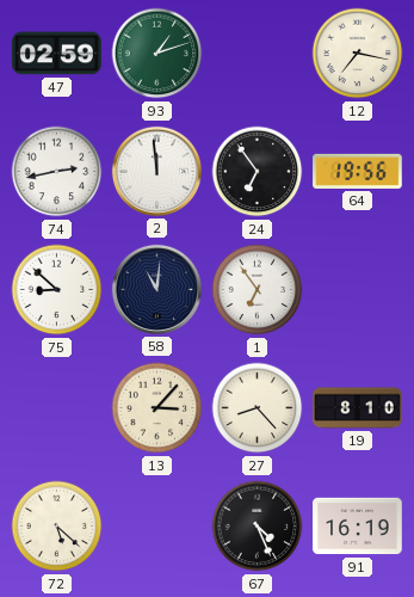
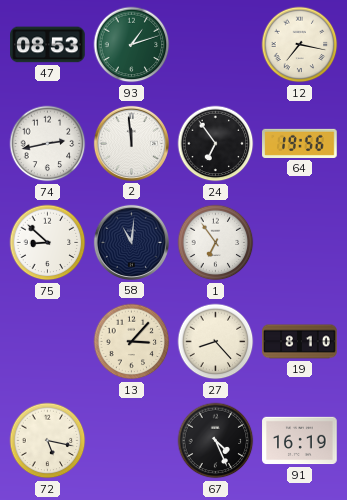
47: 02:59 -> 08:53
72: 5:22 -> 5:17
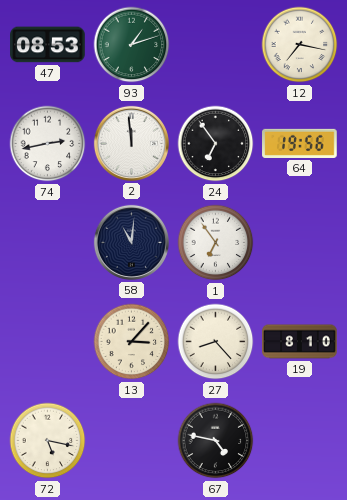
75: 8:52 -> none
67: 4:26 -> 4:47
91: 16:19 -> none
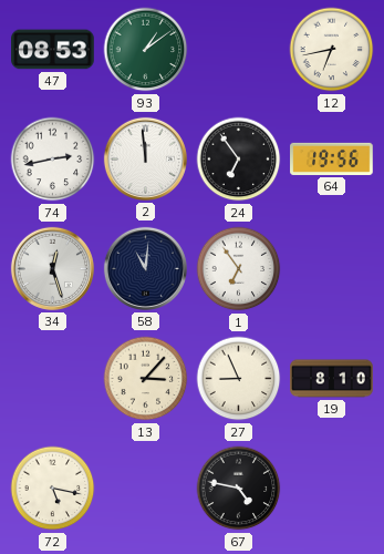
93: 1:12 -> 1:09
12: 7:17 -> 6:43
34: none -> 12:27
27: 8:23 -> 8:56
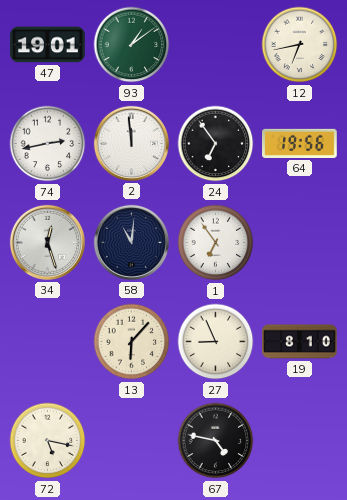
47: 08:53 -> 19:01
13: 3:07 -> 6:07
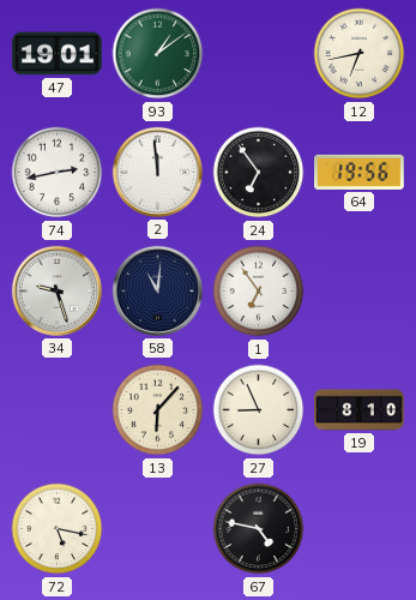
34: 12:27 -> 9:27
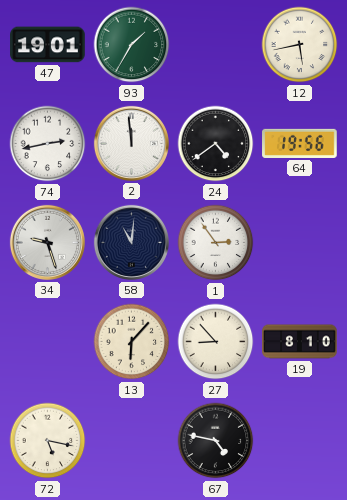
93: 1:09 -> 1:35
12: 6:43 -> 5:43
24: 6:54 -> 4:39
1: 6:54 -> 2:54
27: 8:56 -> 8:53
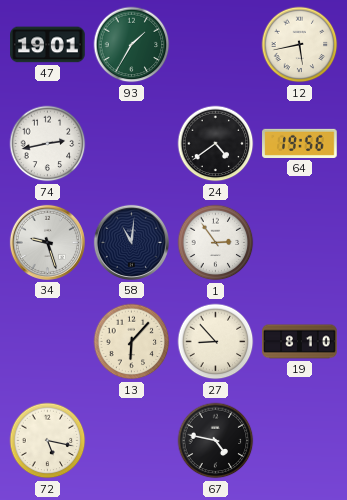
2: 11:59 -> none
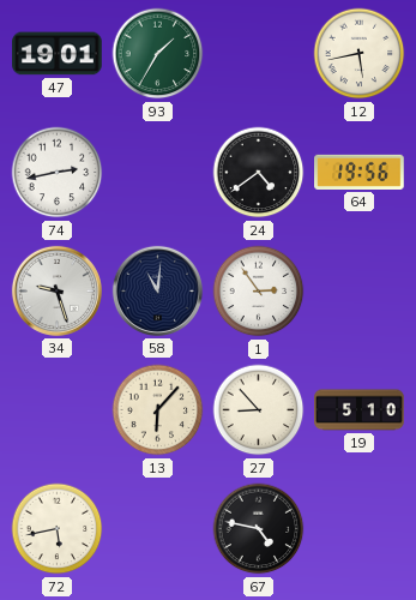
19: 8:10 -> 5:10
72: 5:17 -> 5:43
